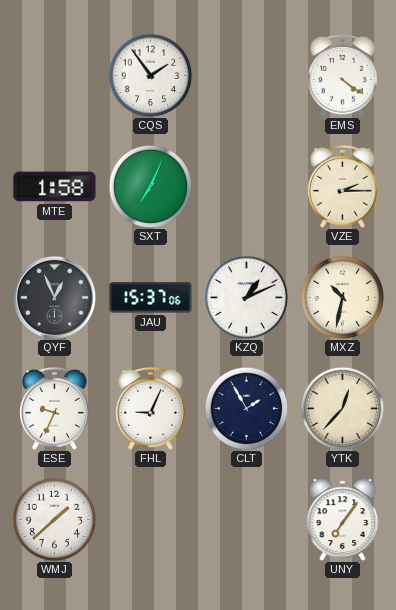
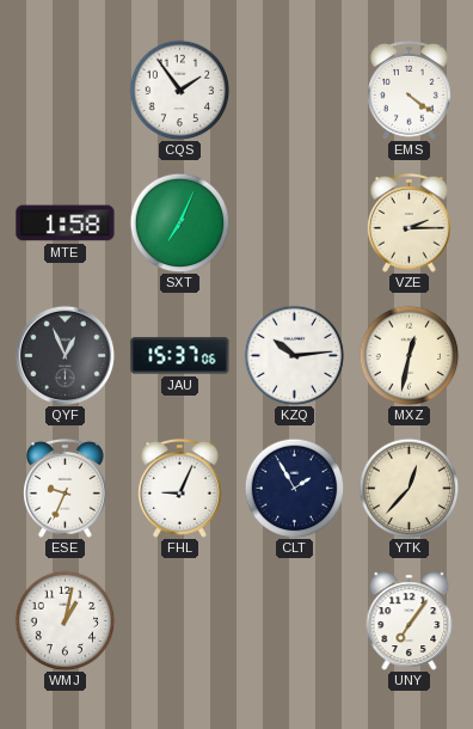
KZQ: 1:11 -> 10:14
MXZ: 10:32 -> 12:32
WMJ: 1:38 -> 1:02
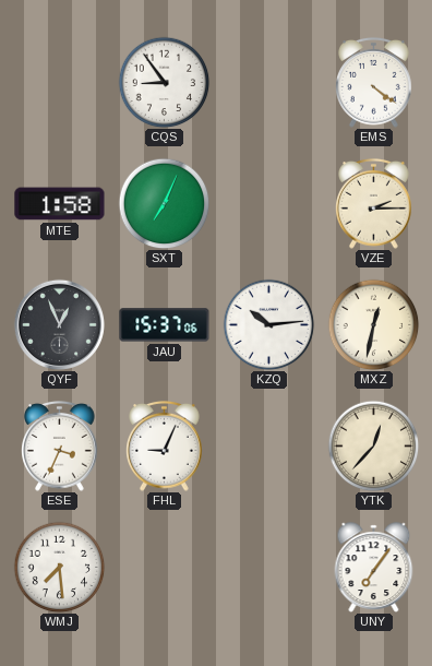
CQS: 1:54 -> 8:54
ESE: 9:34 -> 3:34
CLT: 1:55 -> none
WMJ: 1:02 -> 7:29
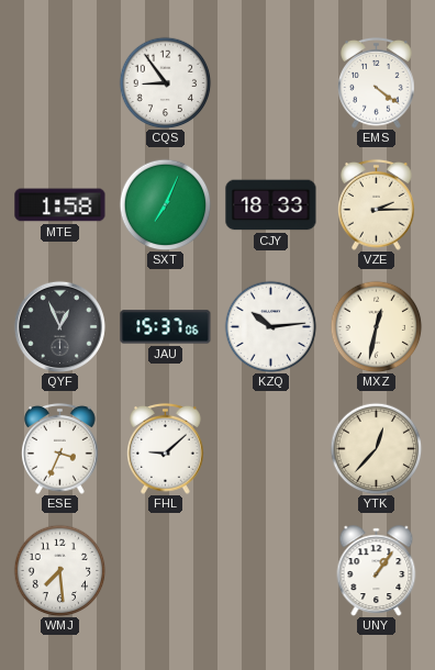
CJY: none -> 18:33
FHL: 9:04 -> 9:08
UNY: 7:06 -> 1:06
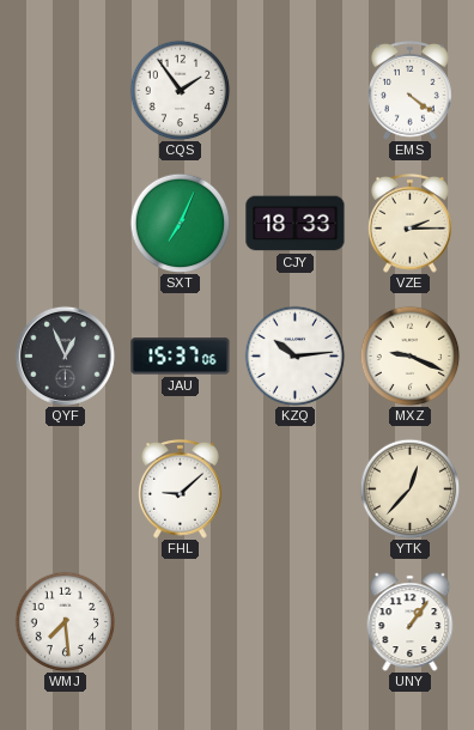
CQS: 8:54 -> 1:54
MTE: 1:58 -> none
MXZ: 12:32 -> 9:19
ESE: 3:34 -> none
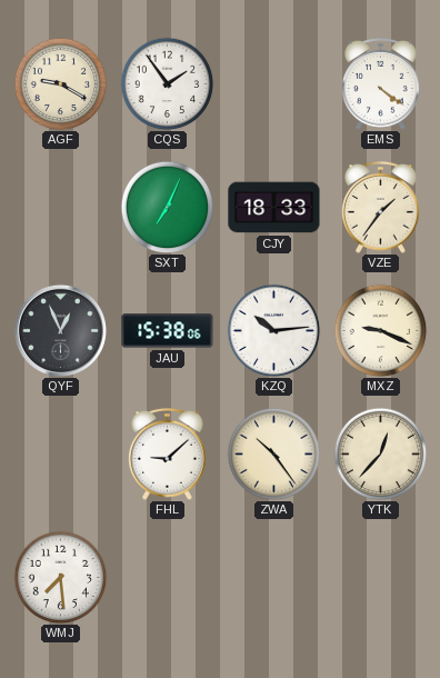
AGF: none -> 9:20
VZE: 2:15 -> 1:36
JAU: 15:37 -> 15:38
ZWA: none -> 10:24
UNY: 1:06 -> none
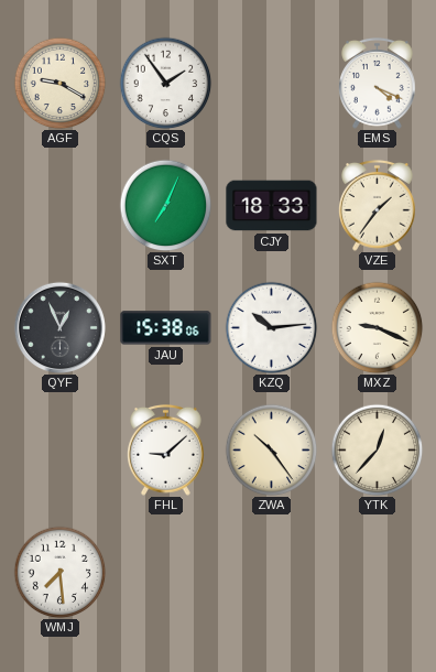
EMS: 4:21 -> 4:19
